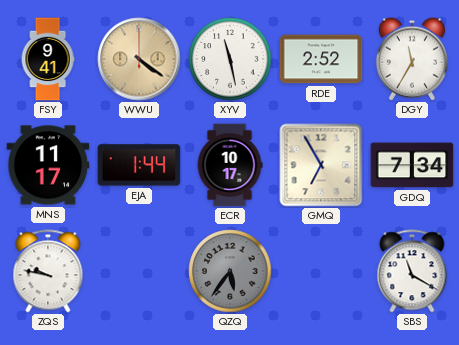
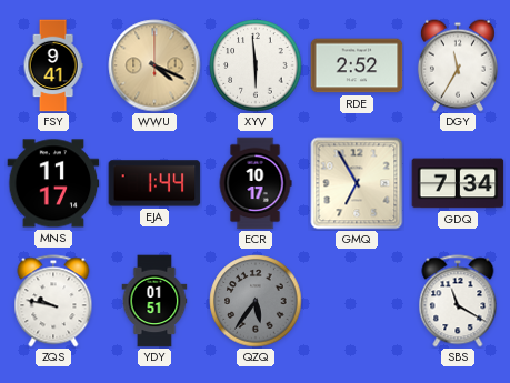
WWU: 4:21 -> 4:19
XYV: 11:28 -> 5:59
YDY: none -> 01:51
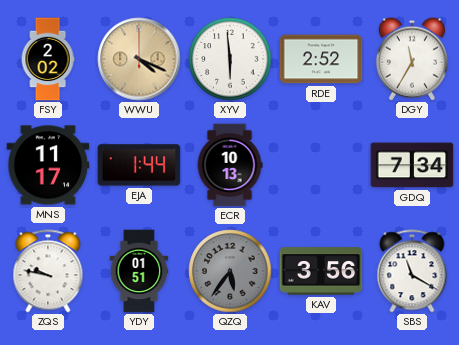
FSY: 9:41 -> 2:02
ECR: 10:17 -> 10:13
GMQ: 6:55 -> none
KAV: none -> 3:56
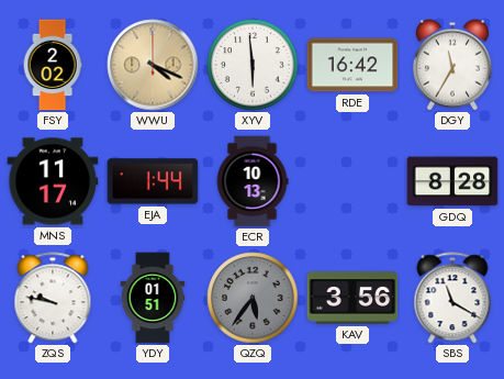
RDE: 2:52 -> 16:42
GDQ: 7:34 -> 8:28
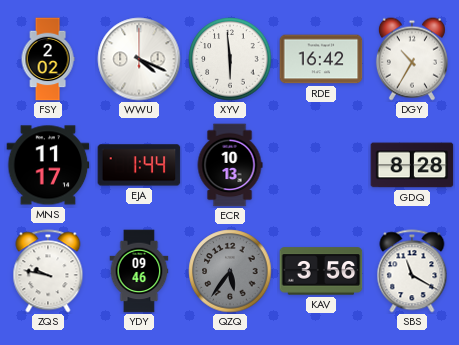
WWU dial: champagne -> white
DGY: 11:35 -> 10:35
YDY: 01:51 -> 09:46
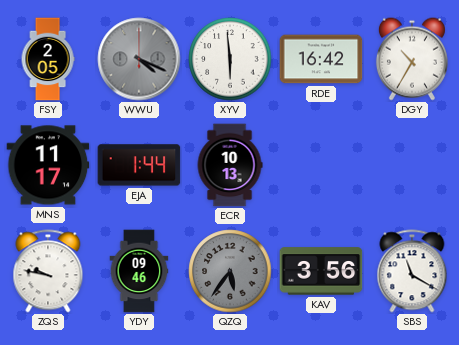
FSY: 2:02 -> 2:05
WWU dial: white -> grey
GDQ: 8:28 -> none
